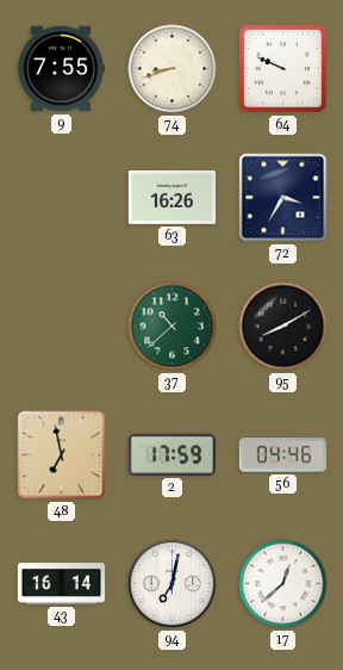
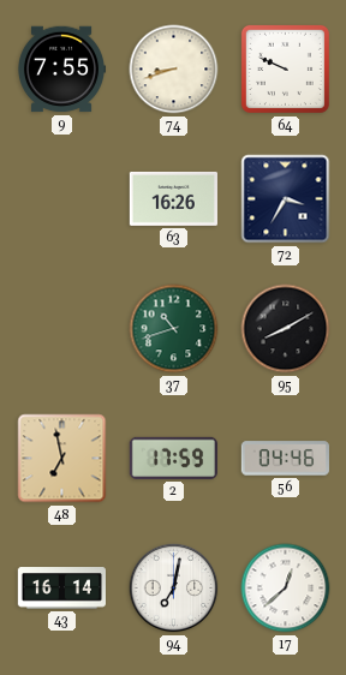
37: 10:38 -> 10:42
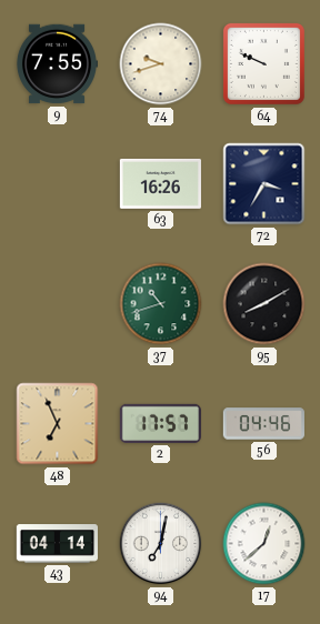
74: 8:42 -> 9:42
48: 6:58 -> 6:56
2: 17:59 -> 17:57
43: 16:14 -> 04:14
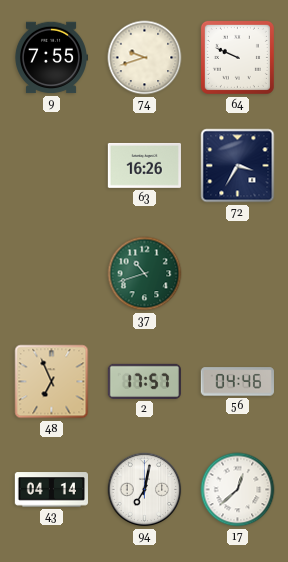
95: 8:10 -> none
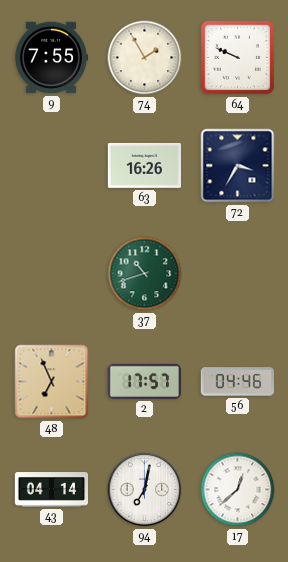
74: 9:42 -> 1:55
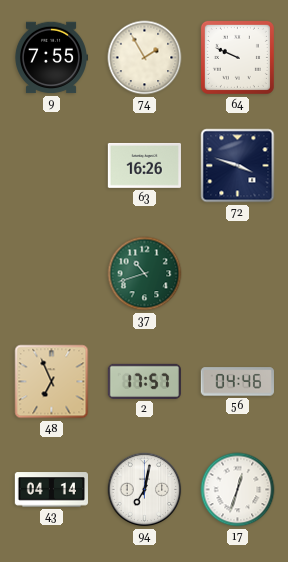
72: 3:35 -> 3:48
17: 12:38 -> 12:33
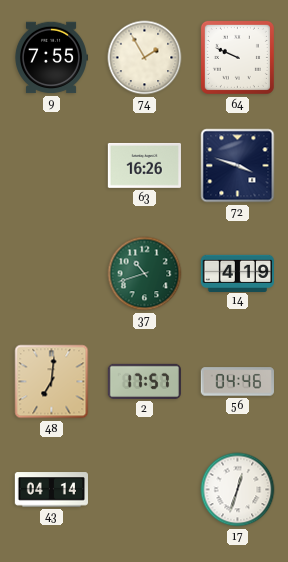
14: none -> 4:19
48: 6:56 -> 7:01
94: 7:02 -> none
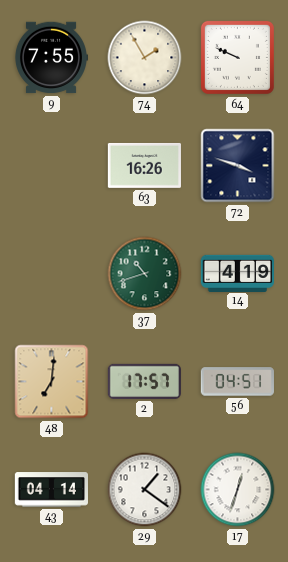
56: 04:46 -> 04:51
29: none -> 1:21
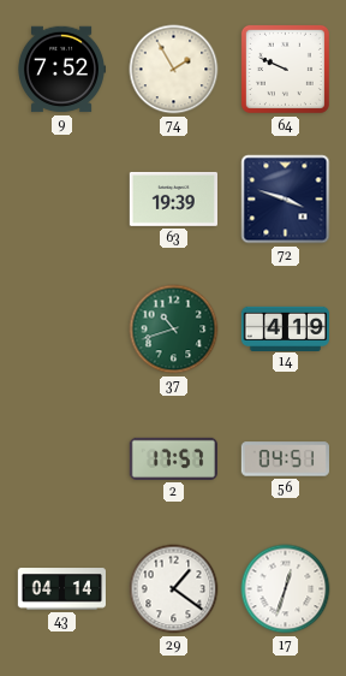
9: 7:55 -> 7:52
63: 16:26 -> 19:39
48: 7:01 -> none
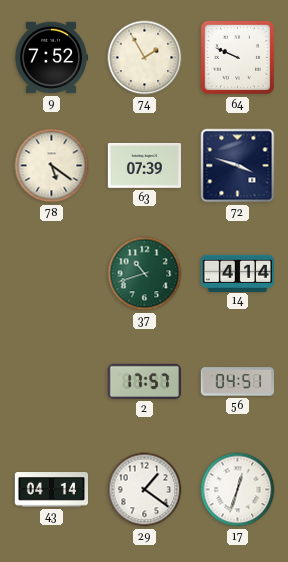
78: none -> 5:21
63: 19:39 -> 07:39
14: 4:19 -> 4:14
